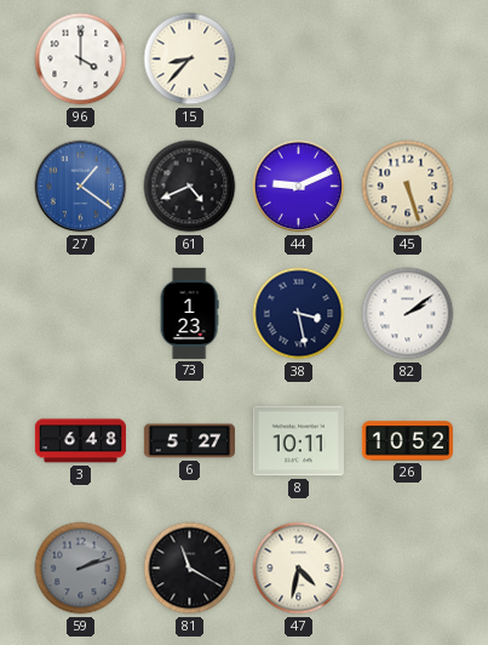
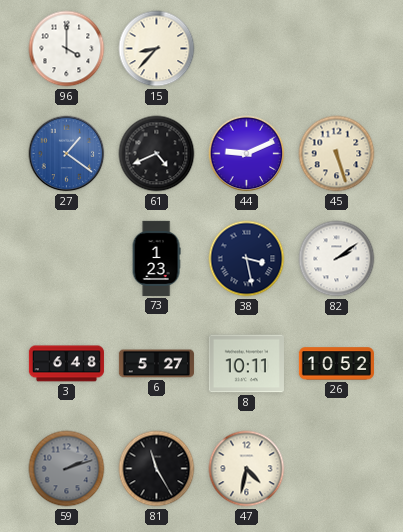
81: 11:20 -> 11:25
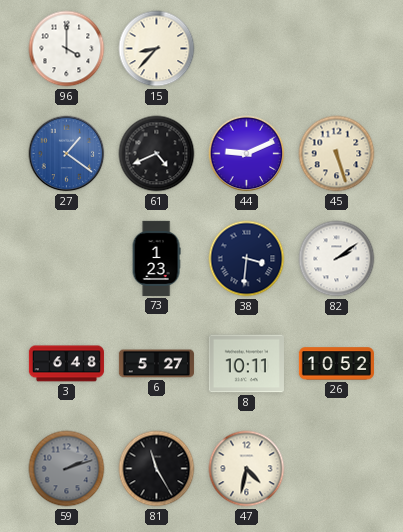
38: 3:28 -> 3:31
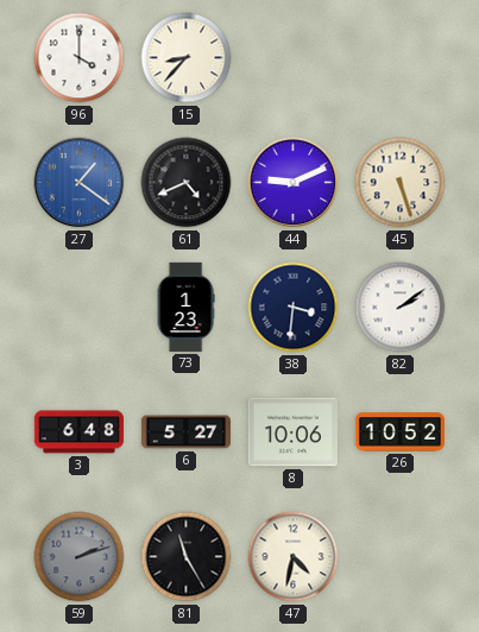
8: 10:11 -> 10:06
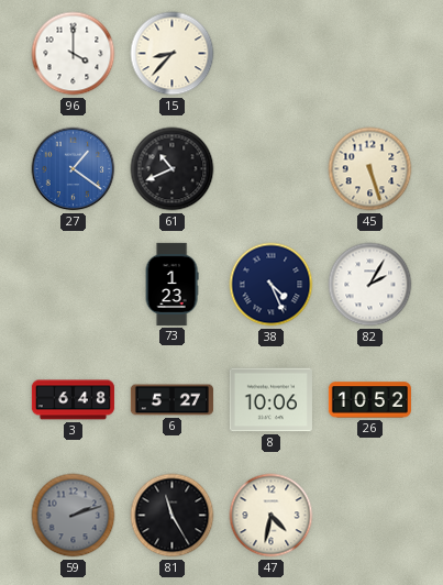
61: 4:41 -> 10:41
44: 9:11 -> none
38: 3:31 -> 4:26
82: 2:09 -> 2:05
